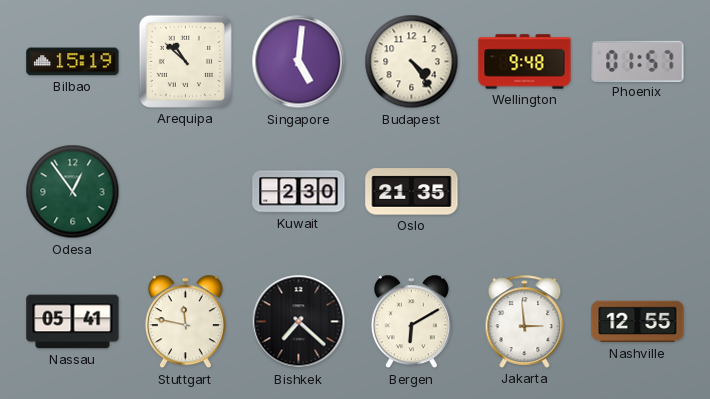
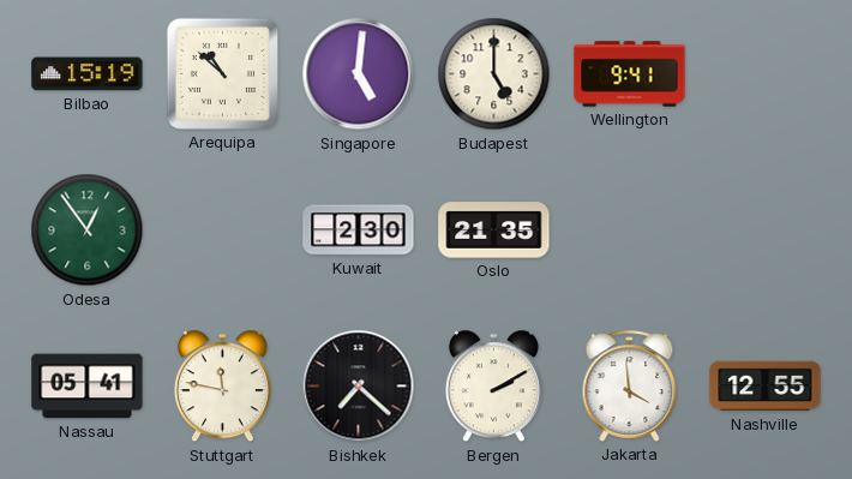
Budapest: 4:24 -> 5:00
Wellington: 9:48 -> 9:41
Phoenix: 01:57 -> none
Bergen: 6:10 -> 2:10
Jakarta: 2:59 -> 3:59
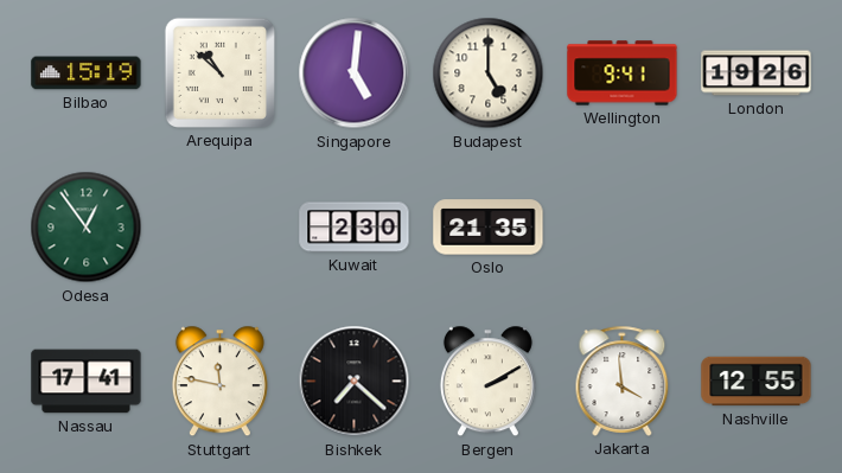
London: none -> 19:26
Nassau: 05:41 -> 17:41
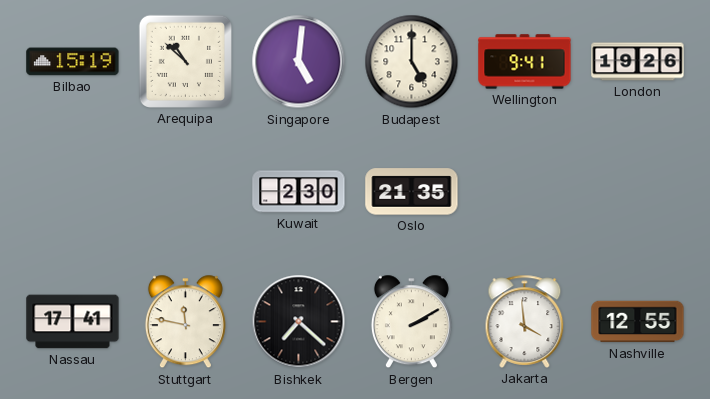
Odesa: 12:54 -> none
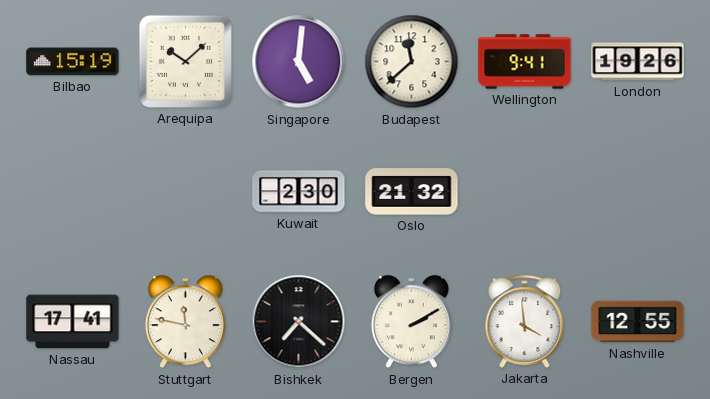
Arequipa: 10:52 -> 10:08
Budapest: 5:00 -> 11:38
Oslo: 21:35 -> 21:32
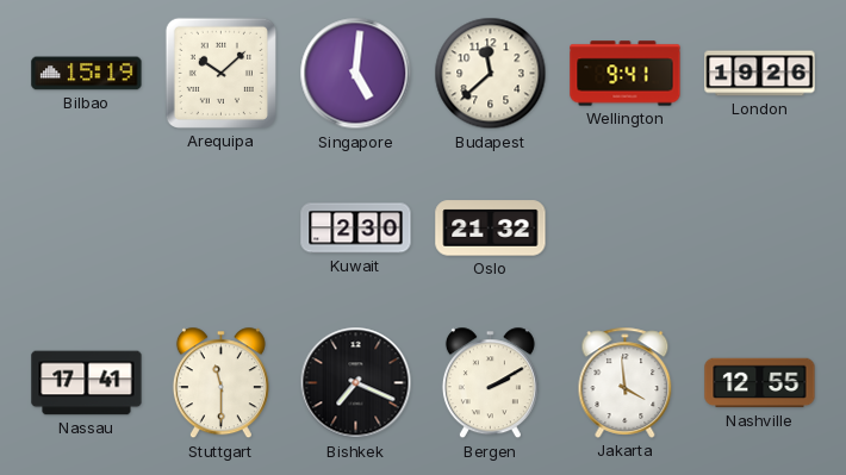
Stuttgart: 11:47 -> 11:30
Bishkek: 7:22 -> 7:19
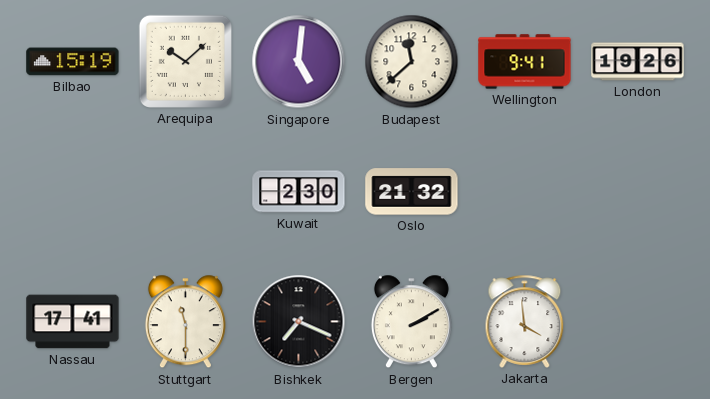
Nashville: 12:55 -> none
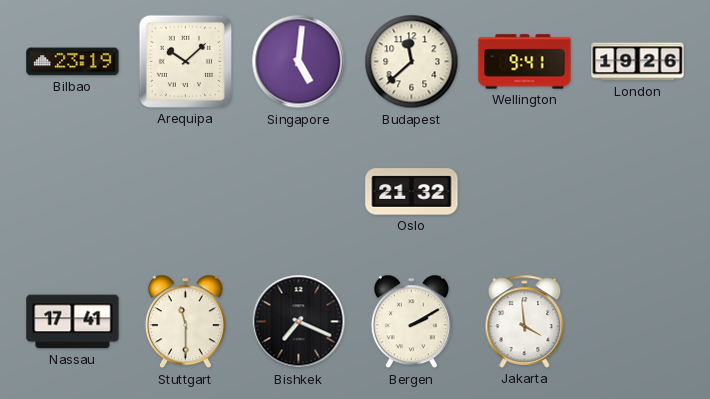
Bilbao: 15:19 -> 23:19
Kuwait: 2:30 -> none
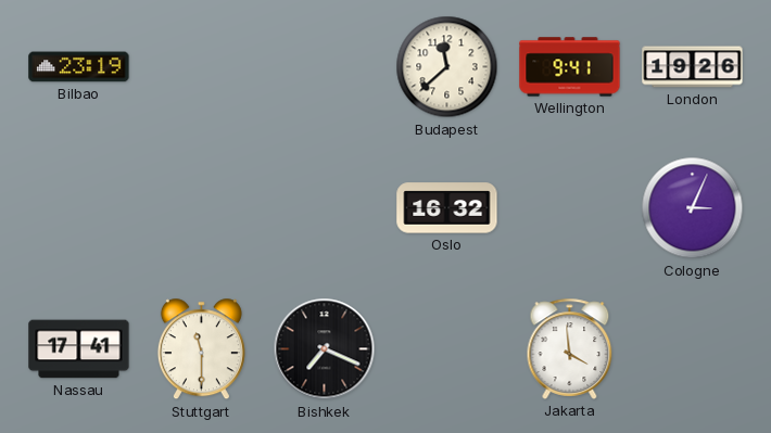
Arequipa: 10:08 -> none
Singapore: 5:01 -> none
Oslo: 21:32 -> 16:32
Cologne: none -> 3:04
Bergen: 2:10 -> none
